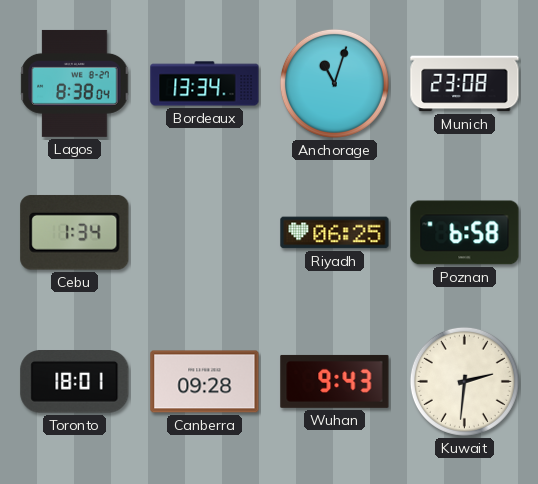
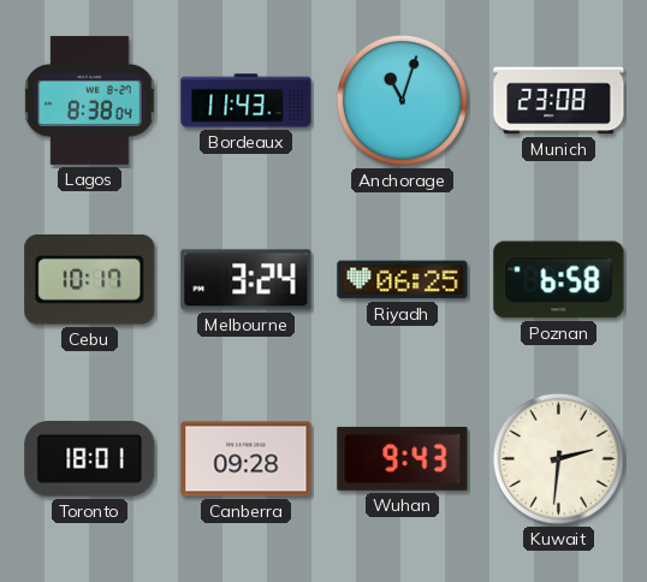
Bordeaux: 13:34 -> 11:43
Cebu: 1:34 -> 10:17
Melbourne: none -> 3:24
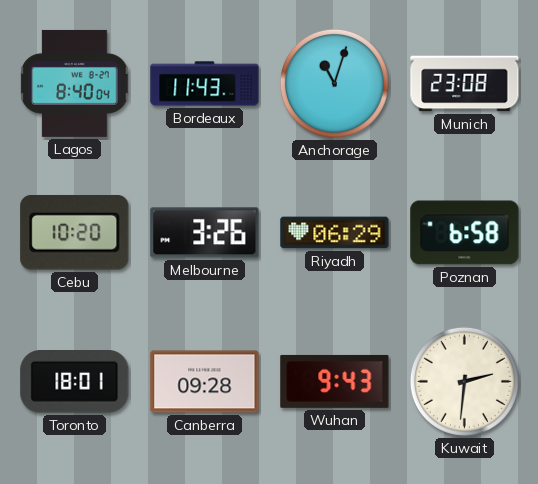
Lagos: 8:38 -> 8:40
Cebu: 10:17 -> 10:20
Melbourne: 3:24 -> 3:26
Riyadh: 06:25 -> 06:29
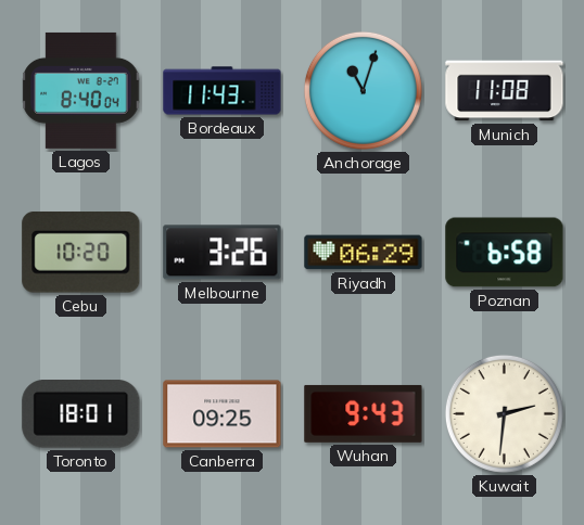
Munich: 23:08 -> 11:08
Canberra: 09:28 -> 09:25
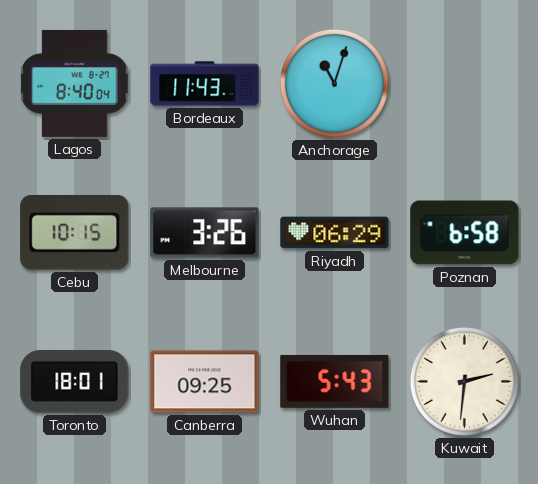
Munich: 11:08 -> none
Cebu: 10:20 -> 10:15
Wuhan: 9:43 -> 5:43
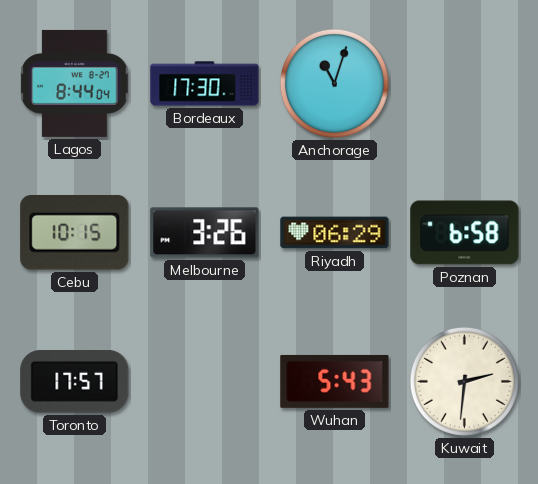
Lagos: 8:40 -> 8:44
Bordeaux: 11:43 -> 17:30
Toronto: 18:01 -> 17:57
Canberra: 09:25 -> none
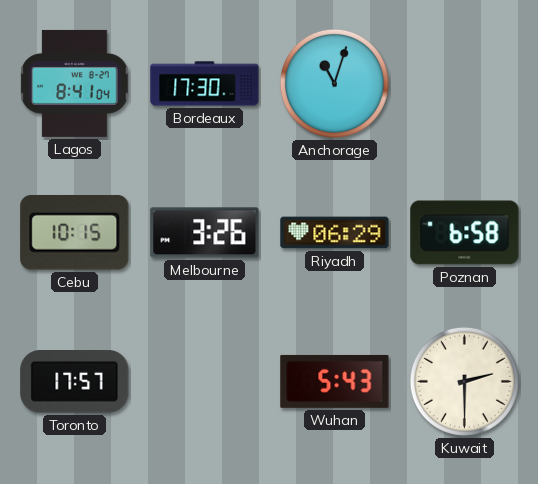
Lagos: 8:44 -> 8:41
Kuwait: 2:31 -> 2:30
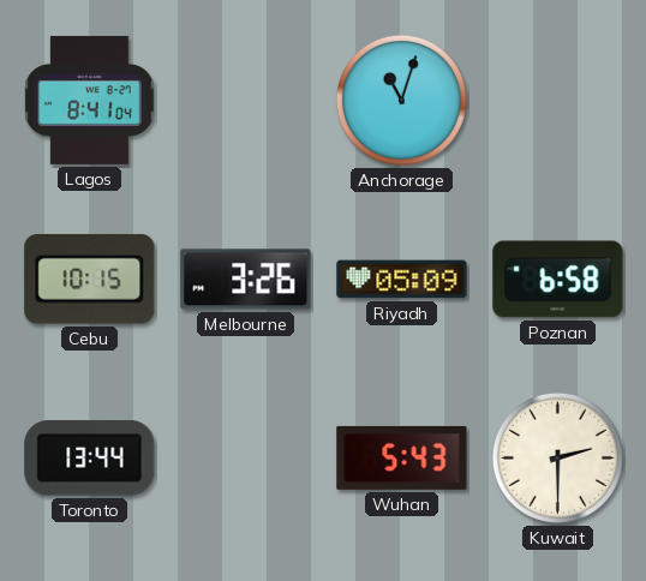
Bordeaux: 17:30 -> none
Riyadh: 06:29 -> 05:09
Toronto: 17:57 -> 13:44
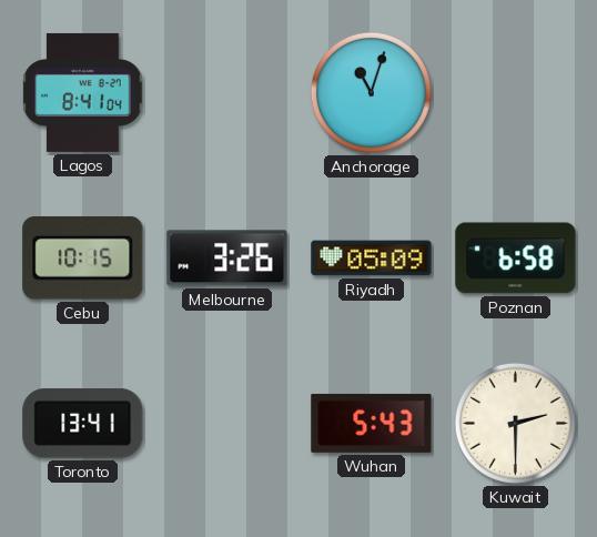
Toronto: 13:44 -> 13:41
